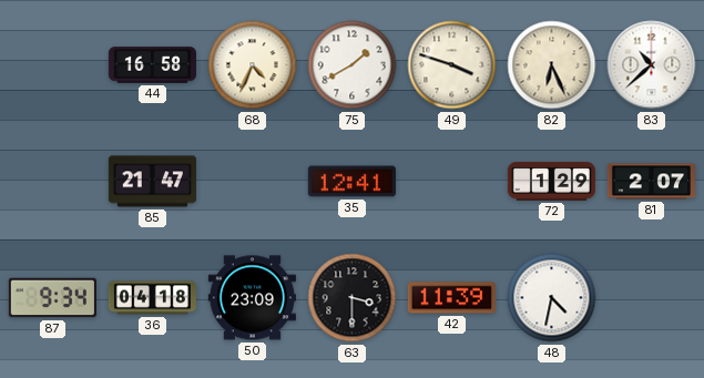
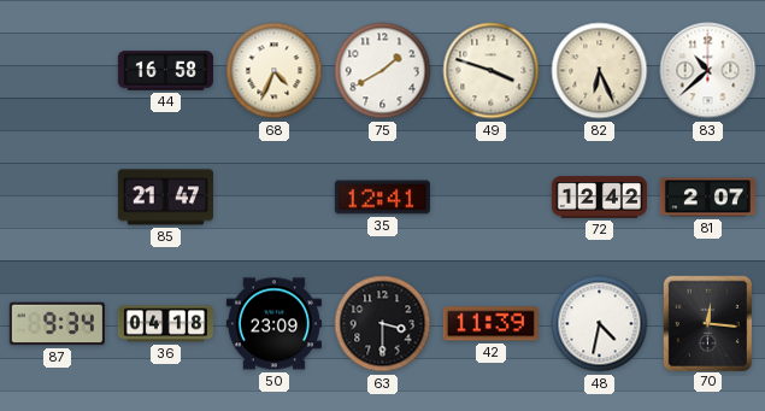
72: 1:29 -> 12:42
70: none -> 12:16
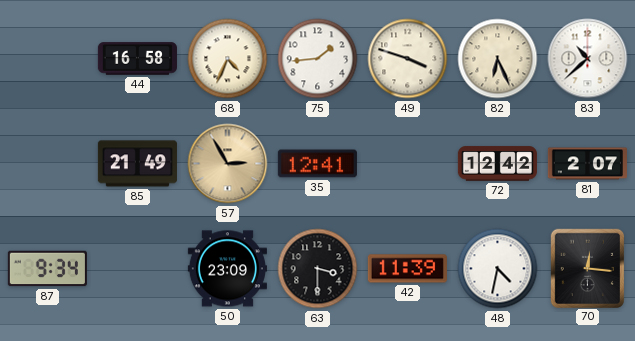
75: 1:40 -> 1:44
85: 21:47 -> 21:49
57: none -> 2:55
36: 04:18 -> none
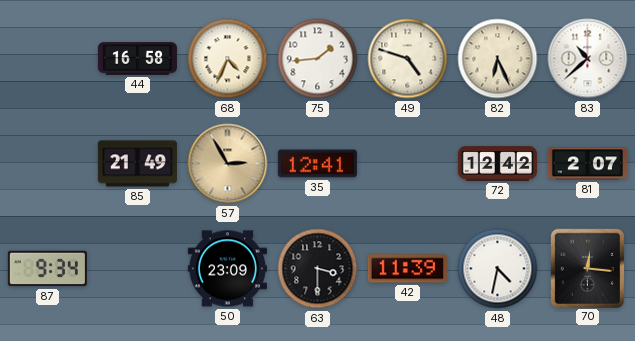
49: 3:48 -> 4:48
